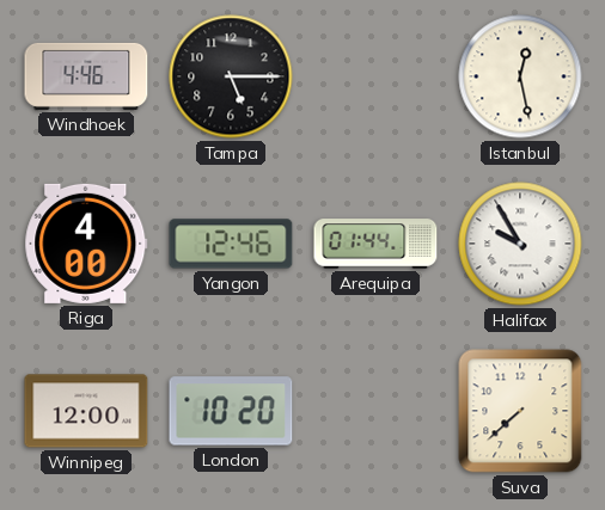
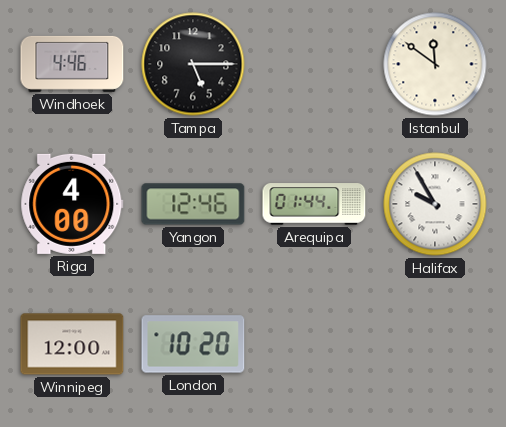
Istanbul: 12:28 -> 11:51
Suva: 7:38 -> none
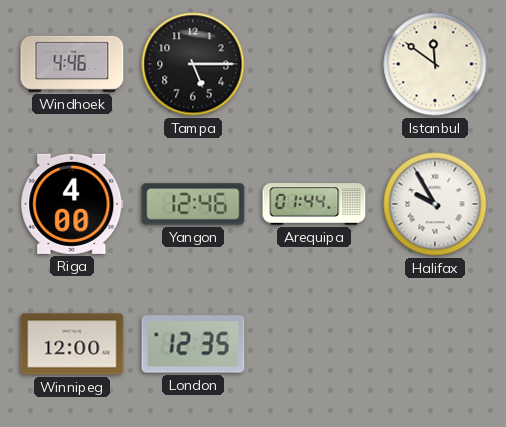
London: 10:20 -> 12:35
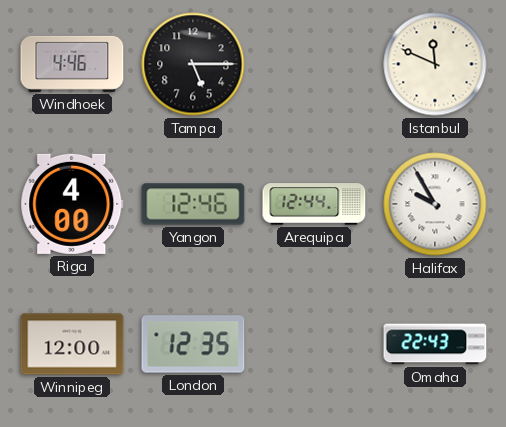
Istanbul: 11:51 -> 11:49
Arequipa: 01:44 -> 12:44
Omaha: none -> 22:43
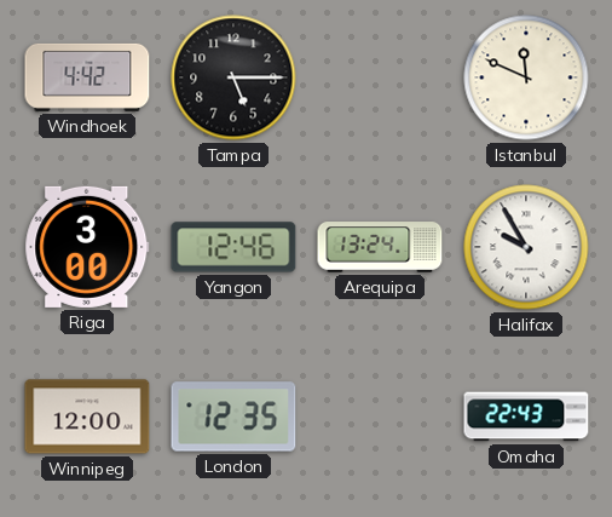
Windhoek: 4:46 -> 4:42
Riga: 4:00 -> 3:00
Arequipa: 12:44 -> 13:24
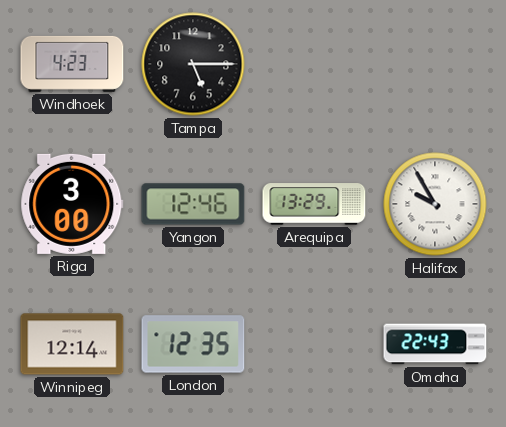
Windhoek: 4:42 -> 4:23
Istanbul: 11:49 -> none
Arequipa: 13:24 -> 13:29
Winnipeg: 12:00 -> 12:14
